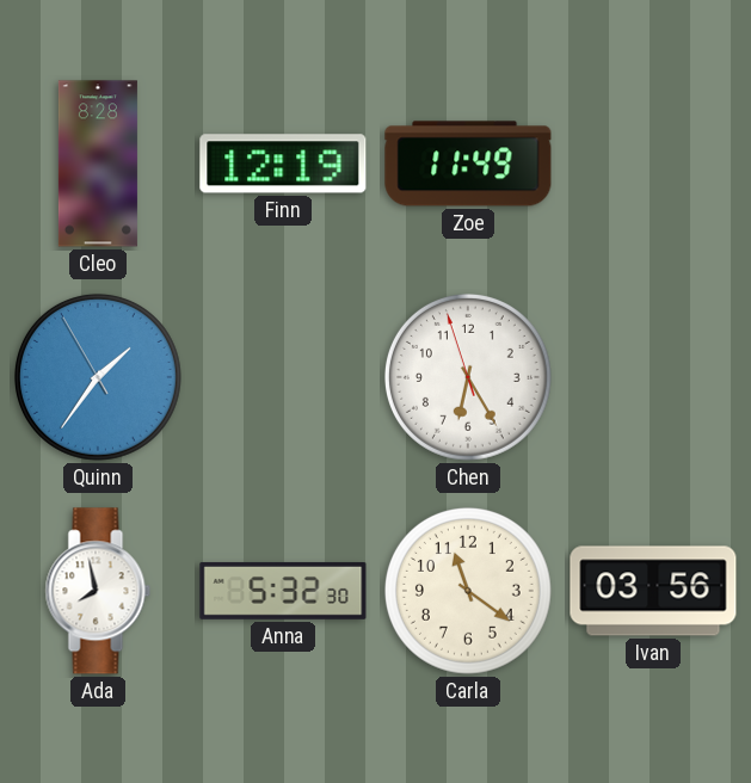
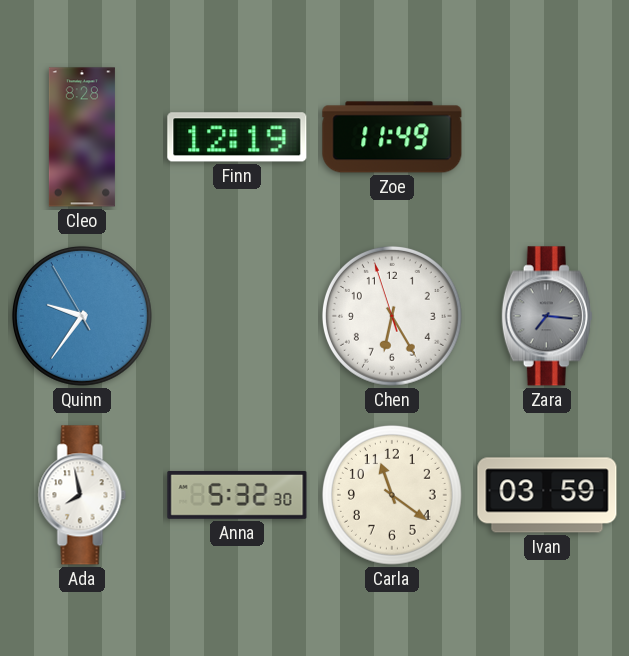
Quinn: 1:35 -> 9:35
Zara: none -> 7:16
Ivan: 03:56 -> 03:59
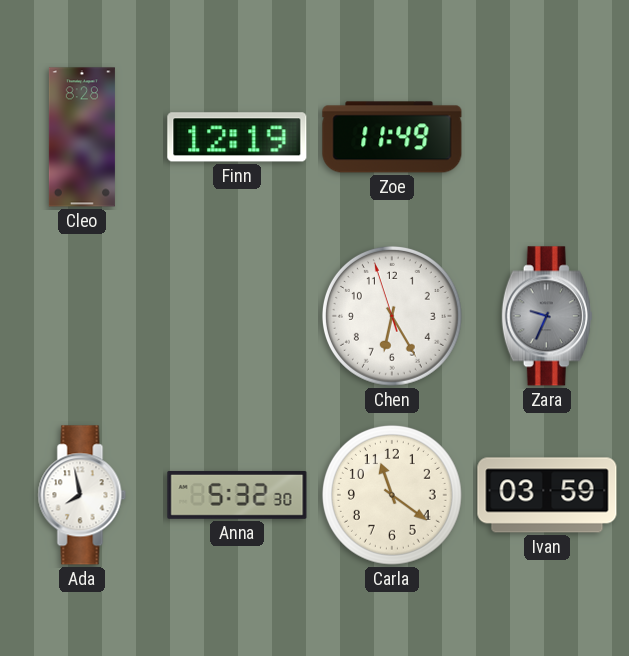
Quinn: 9:35 -> none
Zara: 7:16 -> 9:34
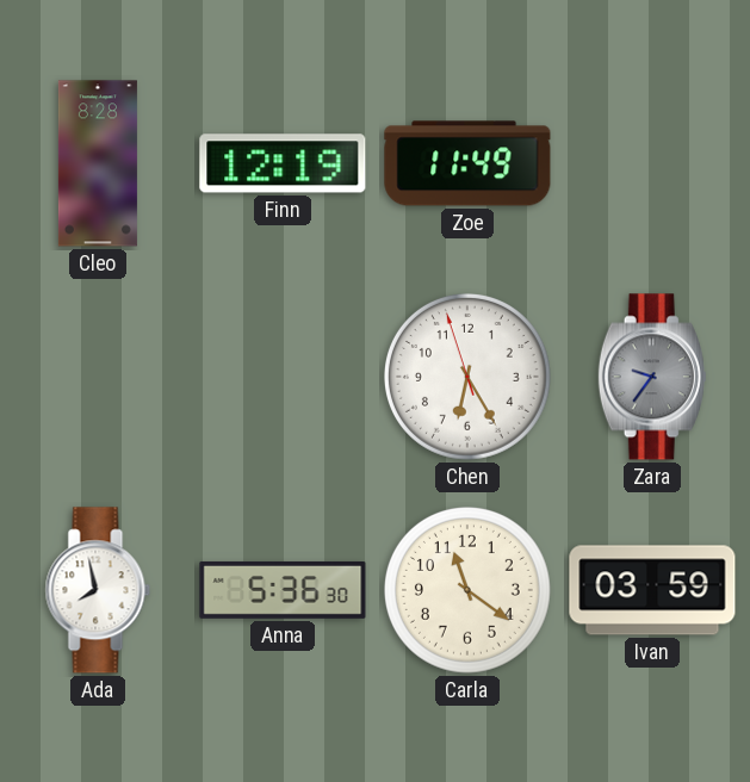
Zara: 9:34 -> 9:36
Anna: 5:32 -> 5:36
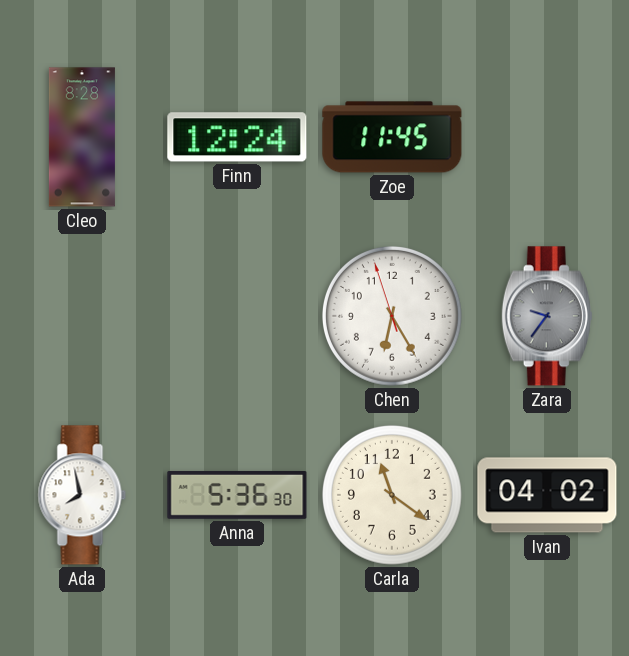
Finn: 12:19 -> 12:24
Zoe: 11:49 -> 11:45
Ivan: 03:59 -> 04:02
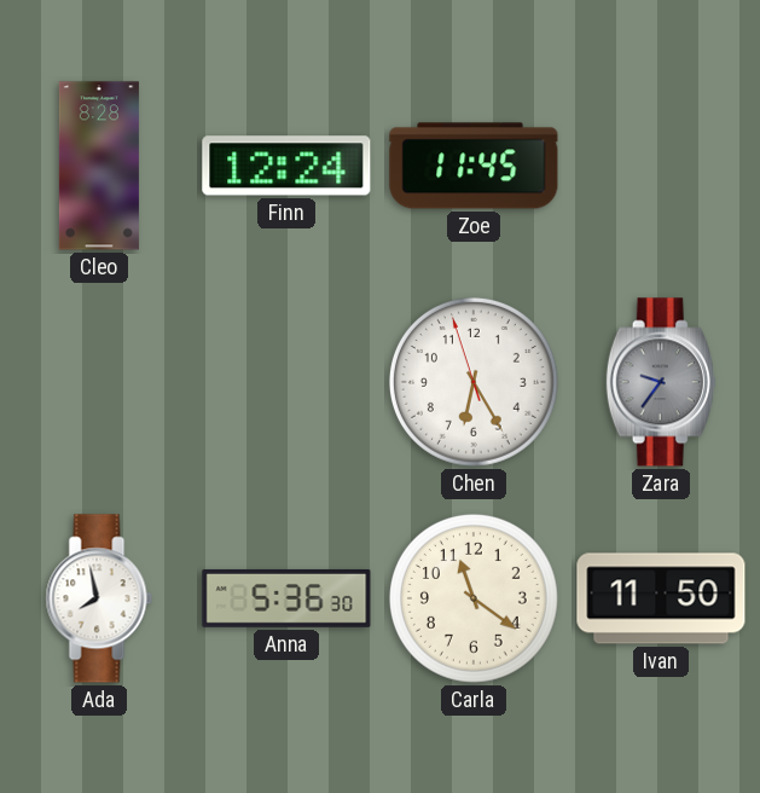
Ivan: 04:02 -> 11:50
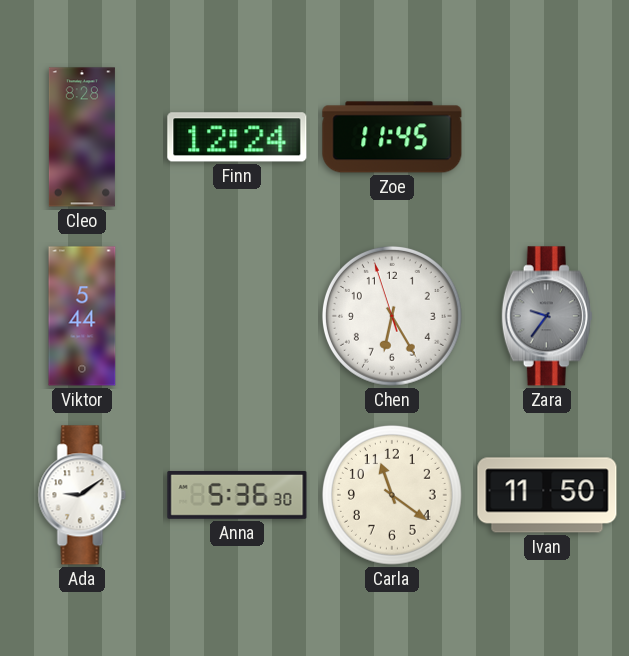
Viktor: none -> 5:44
Ada: 7:58 -> 9:09
